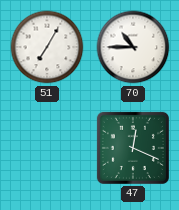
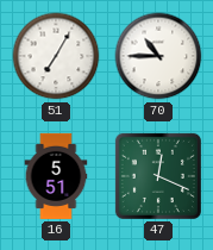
16: none -> 5:51
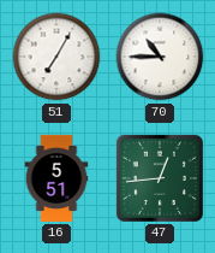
47: 12:19 -> 12:44
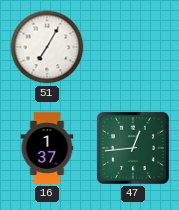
70: 10:45 -> none
16: 5:51 -> 1:37
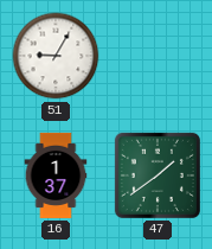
51: 7:05 -> 9:05
47: 12:44 -> 1:39
